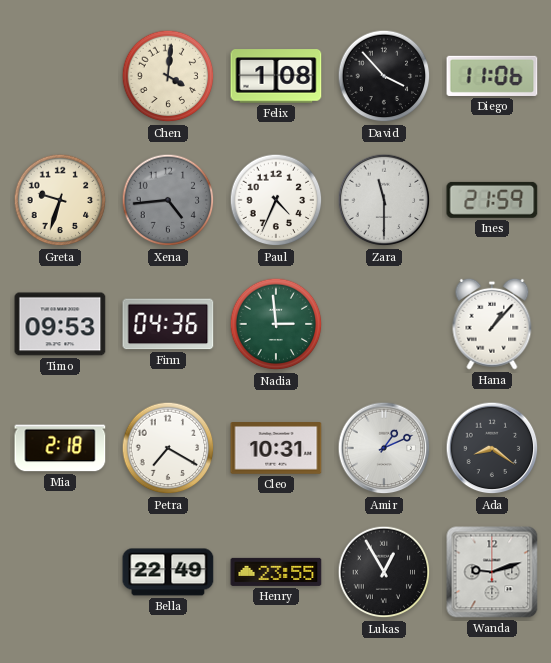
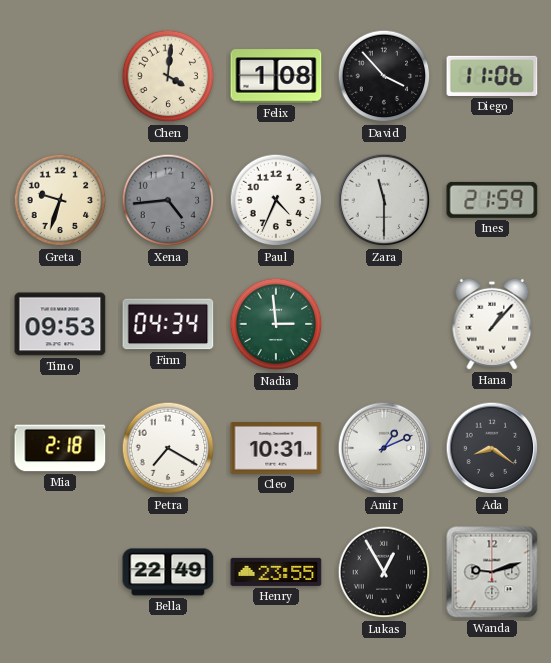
Finn: 04:36 -> 04:34
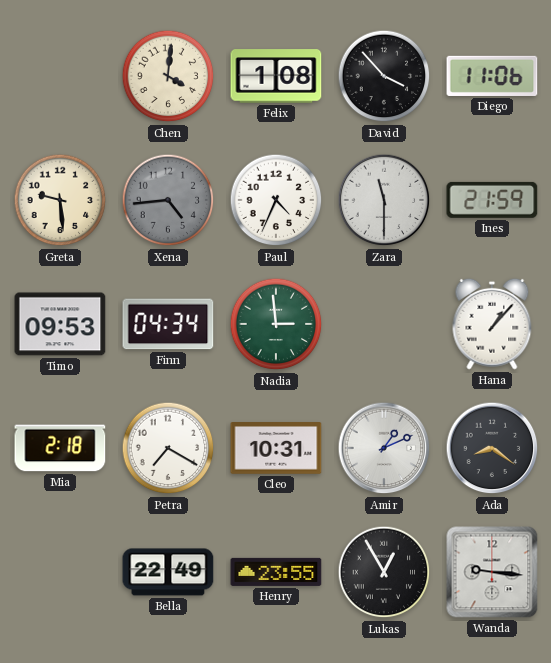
Greta: 9:33 -> 9:29
Wanda: 9:12 -> 9:16
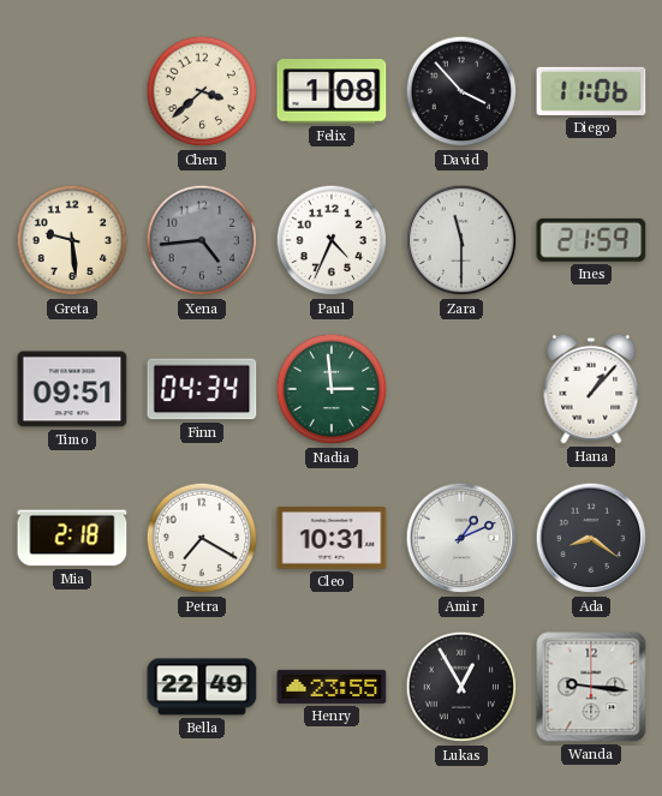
Chen: 4:01 -> 3:38
Timo: 09:53 -> 09:51
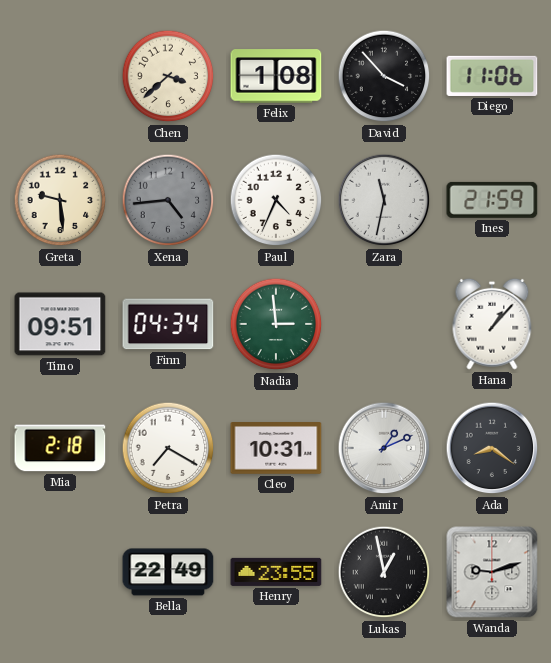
Zara: 11:30 -> 11:32
Lukas: 12:55 -> 12:58
Wanda: 9:16 -> 9:12
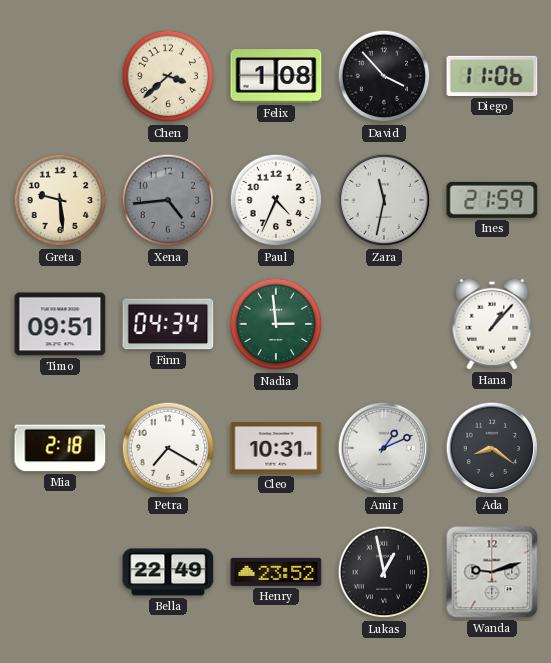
Henry: 23:55 -> 23:52
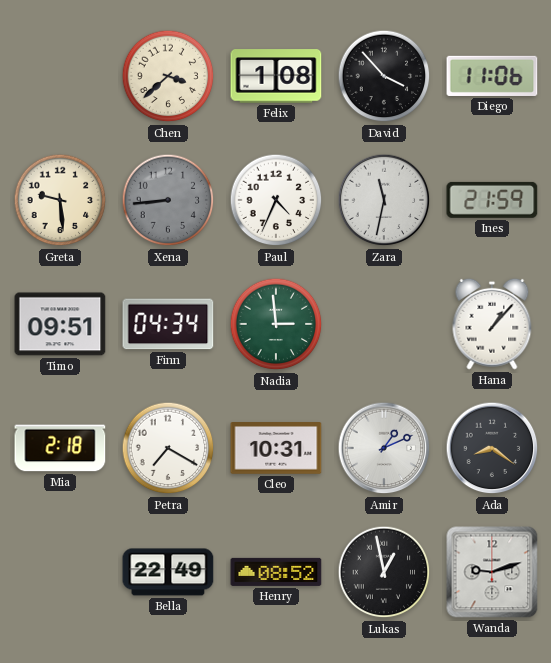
Xena: 4:44 -> 8:44
Henry: 23:52 -> 08:52
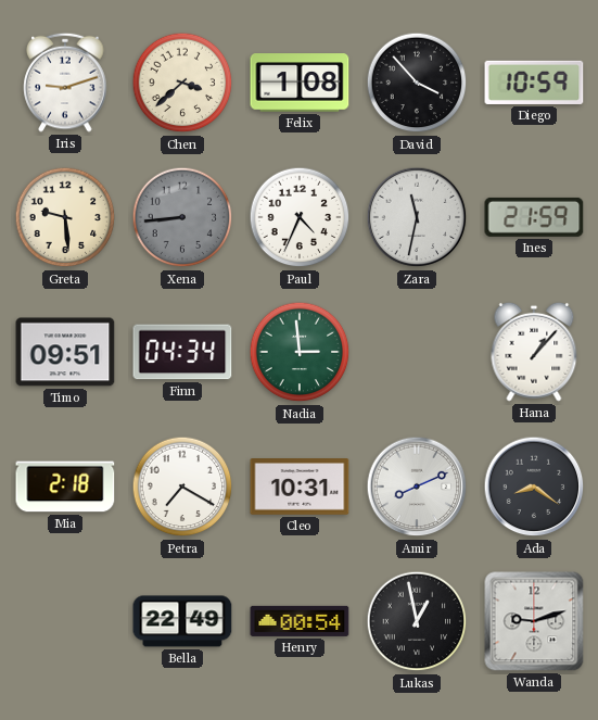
Iris: none -> 9:12
Diego: 11:06 -> 10:59
Amir: 1:11 -> 8:11
Henry: 08:52 -> 00:54
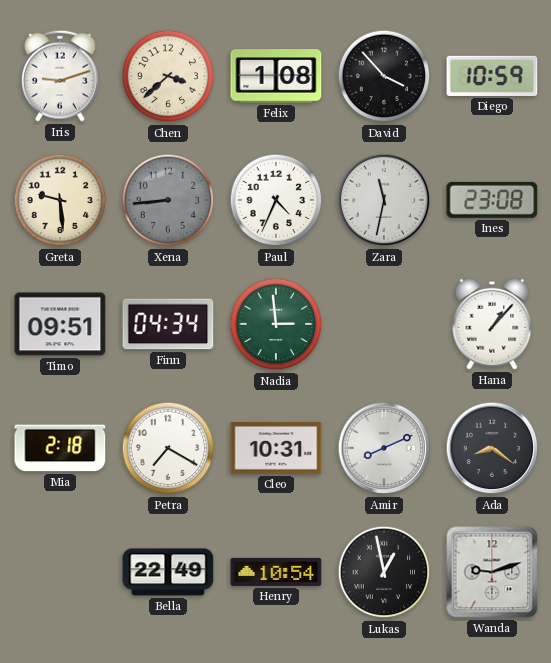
Ines: 21:59 -> 23:08
Henry: 00:54 -> 10:54
